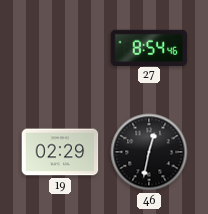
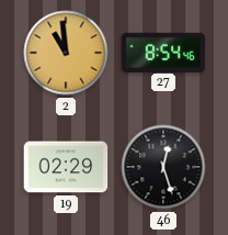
2: none -> 10:59
46: 12:32 -> 12:27
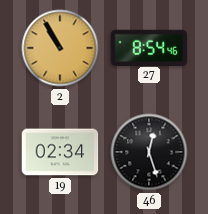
2: 10:59 -> 10:55
19: 02:29 -> 02:34
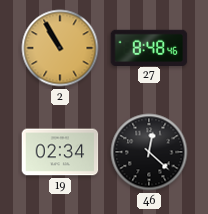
27: 8:54 -> 8:48
46: 12:27 -> 12:22
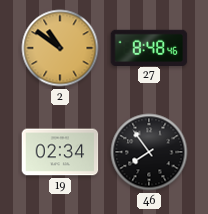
2: 10:55 -> 10:51
46: 12:22 -> 7:54
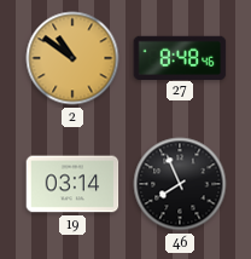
19: 02:34 -> 03:14
46: 7:54 -> 7:56
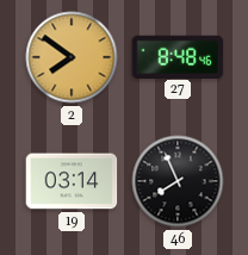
2: 10:51 -> 7:51
